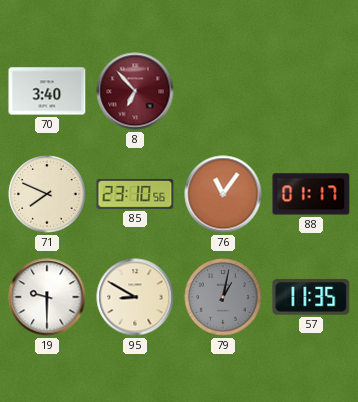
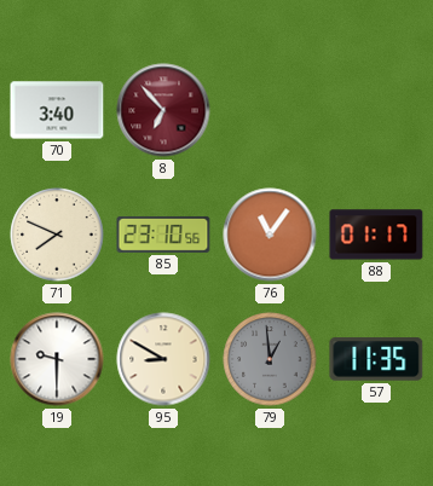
79: 1:02 -> 12:59
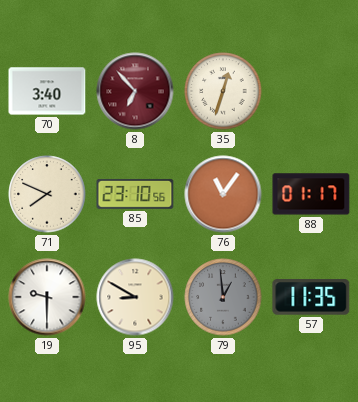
35: none -> 12:33
